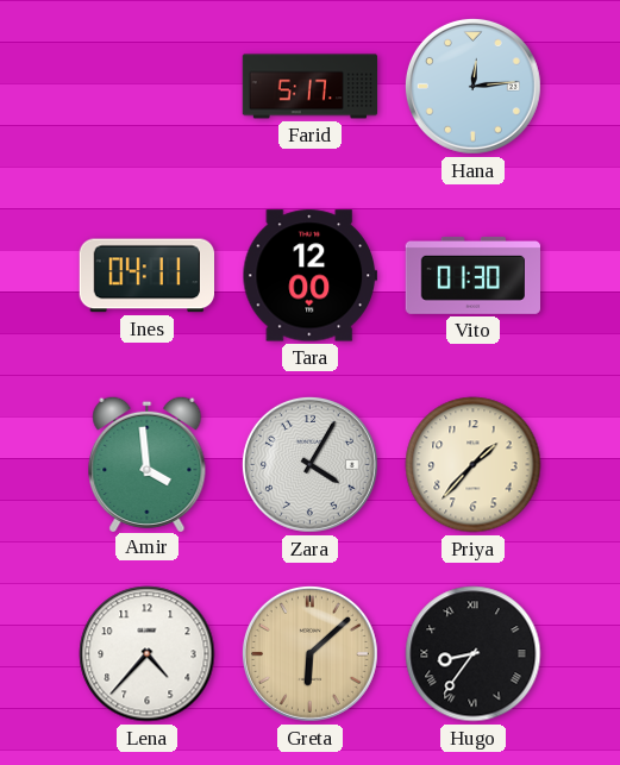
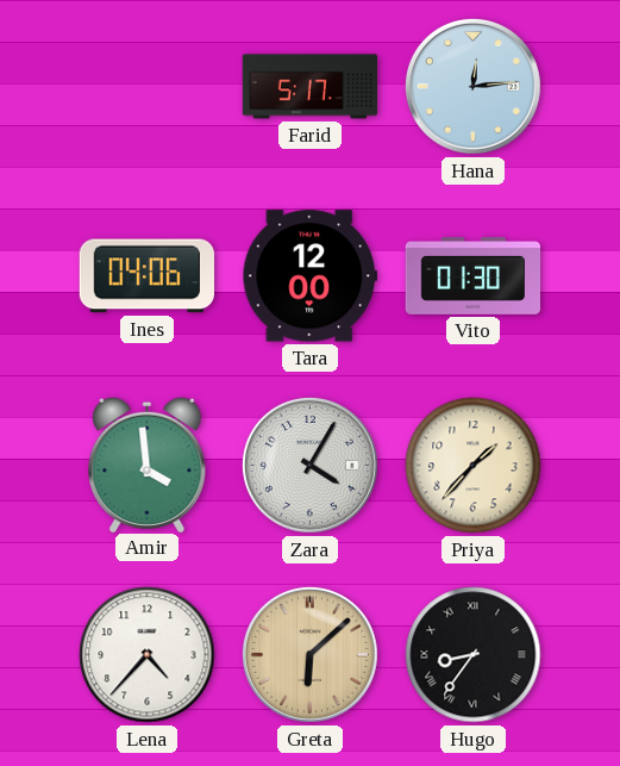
Ines: 04:11 -> 04:06
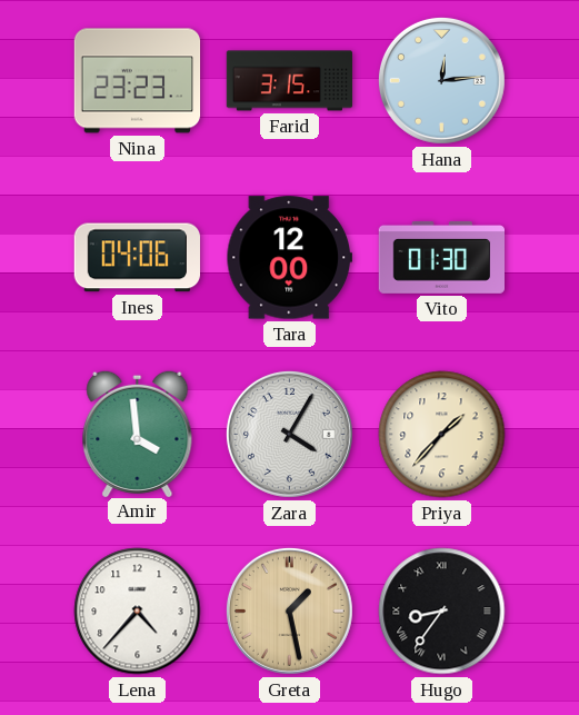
Nina: none -> 23:23
Farid: 5:17 -> 3:15
Greta: 6:08 -> 1:28
